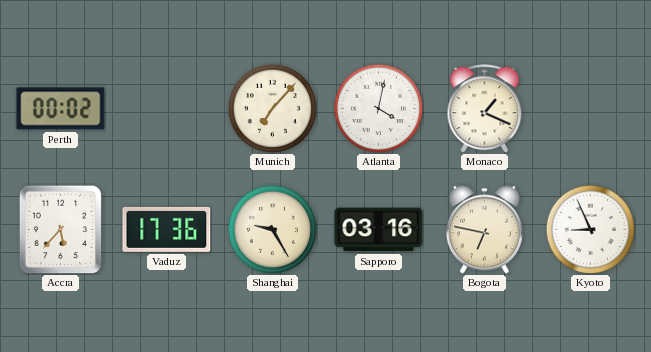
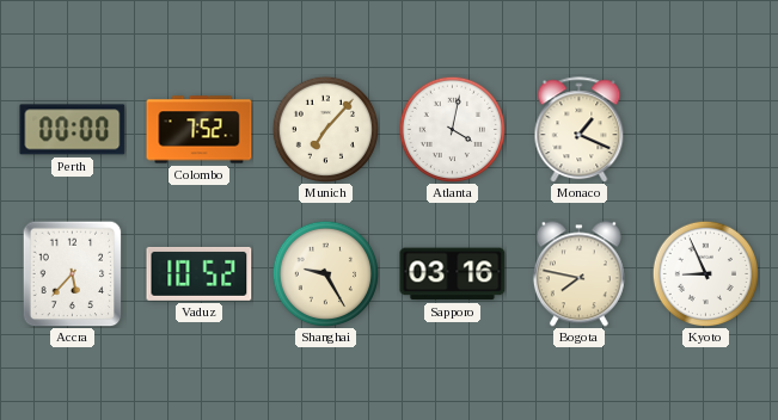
Perth: 00:02 -> 00:00
Colombo: none -> 7:52
Vaduz: 17:36 -> 10:52
Bogota: 6:47 -> 7:47
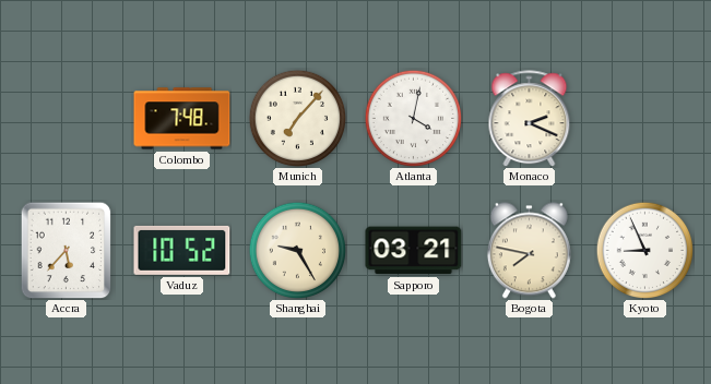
Perth: 00:00 -> none
Colombo: 7:52 -> 7:48
Monaco: 1:19 -> 2:19
Sapporo: 03:16 -> 03:21
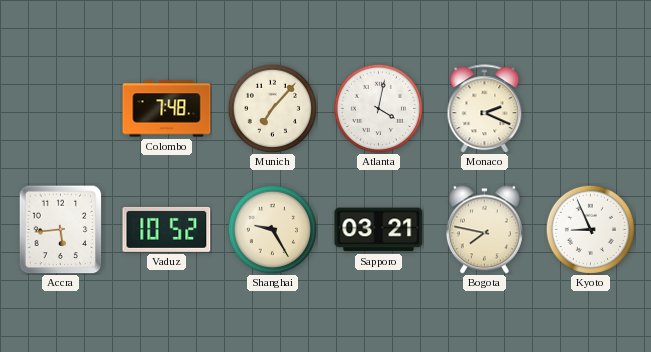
Accra: 5:37 -> 5:44
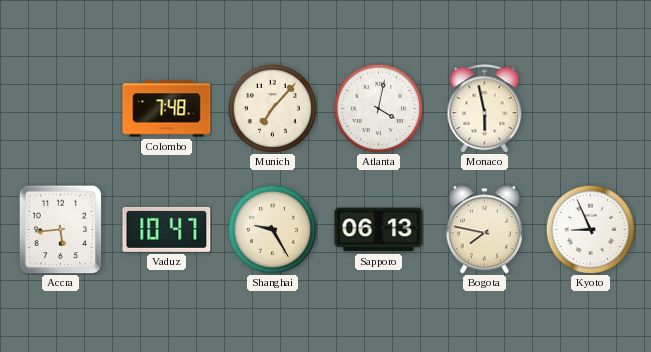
Monaco: 2:19 -> 5:58
Vaduz: 10:52 -> 10:47
Sapporo: 03:21 -> 06:13
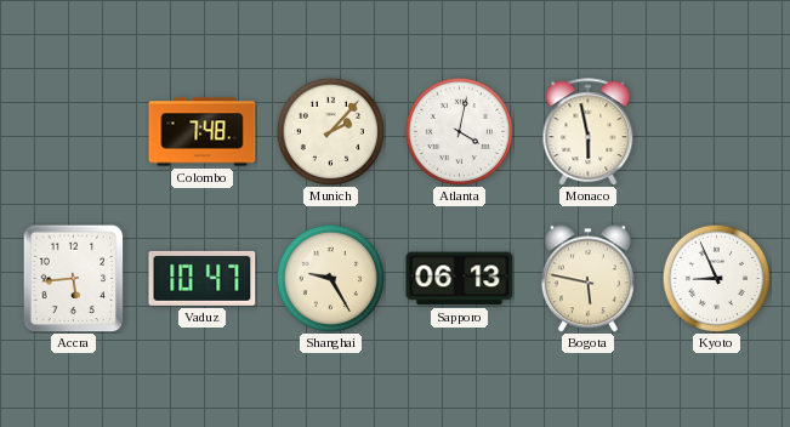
Munich: 7:07 -> 2:07
Bogota: 7:47 -> 5:47
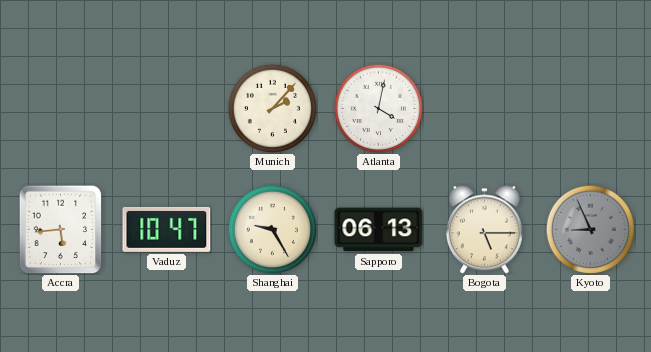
Colombo: 7:48 -> none
Monaco: 5:58 -> none
Bogota: 5:47 -> 5:15
Kyoto dial: white -> grey
